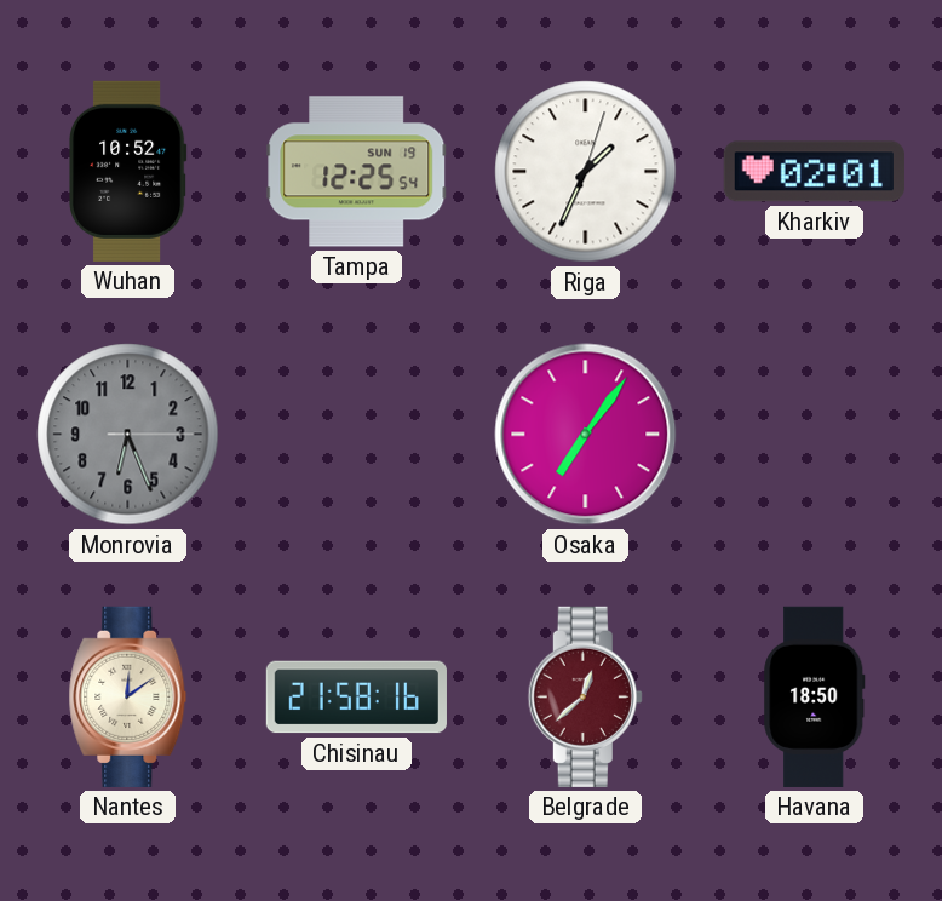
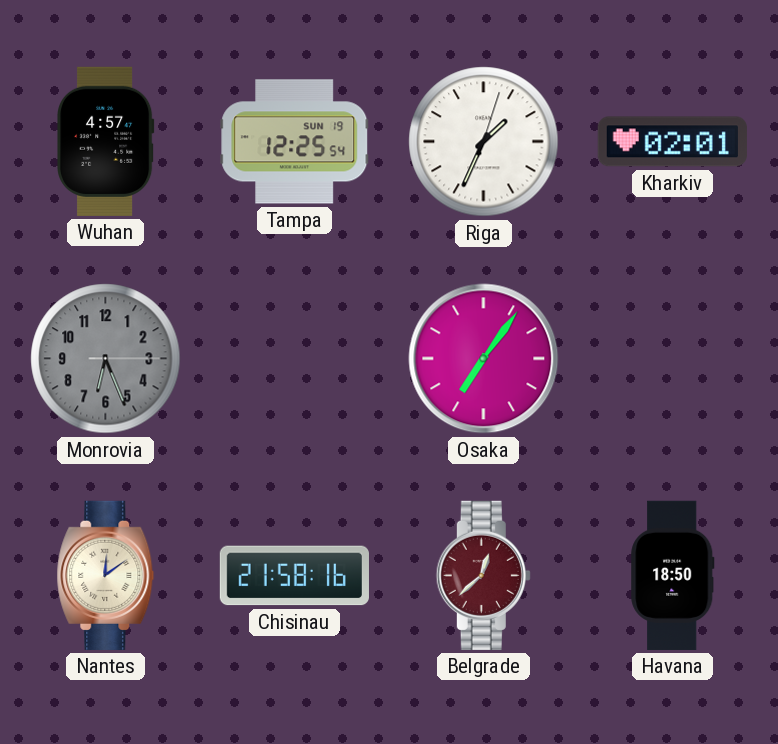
Wuhan: 10:52 -> 4:57
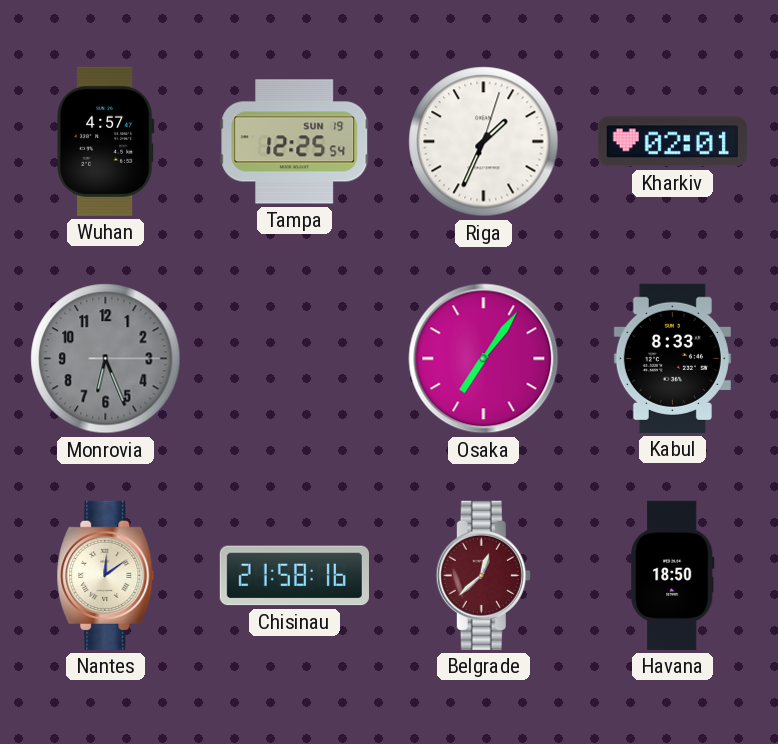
Kabul: none -> 8:33
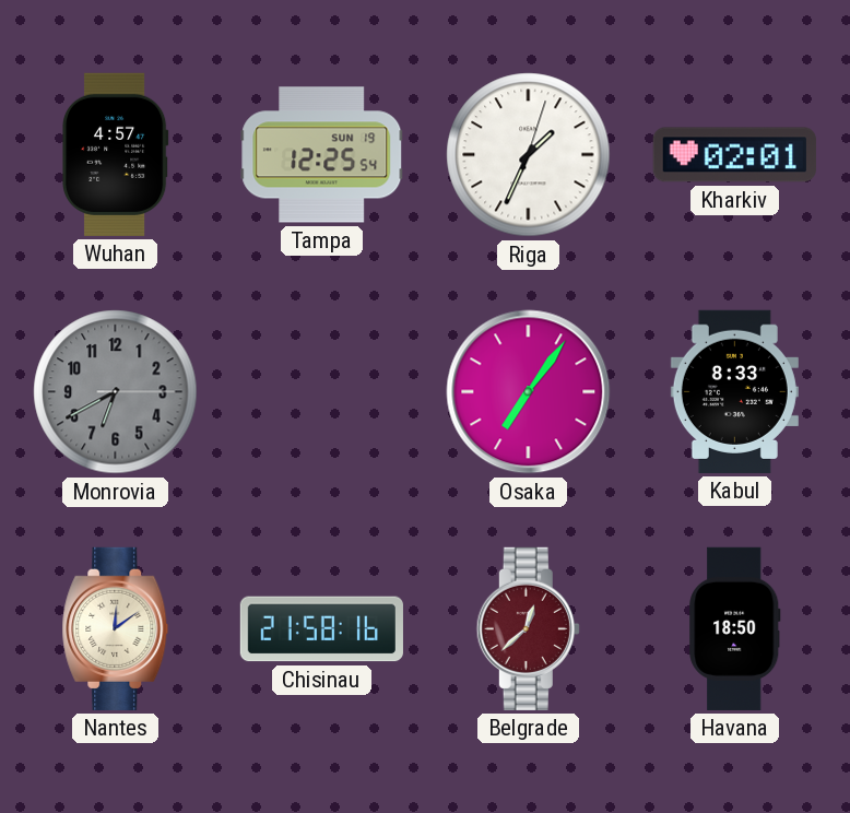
Monrovia: 6:26 -> 6:40
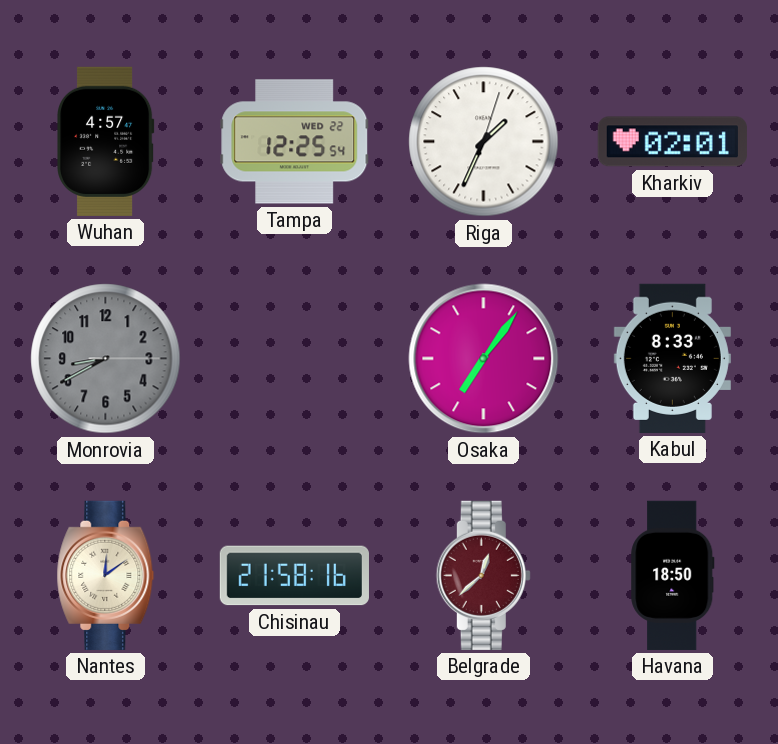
Tampa date: SUN 19 -> WED 22
Monrovia: 6:40 -> 8:40
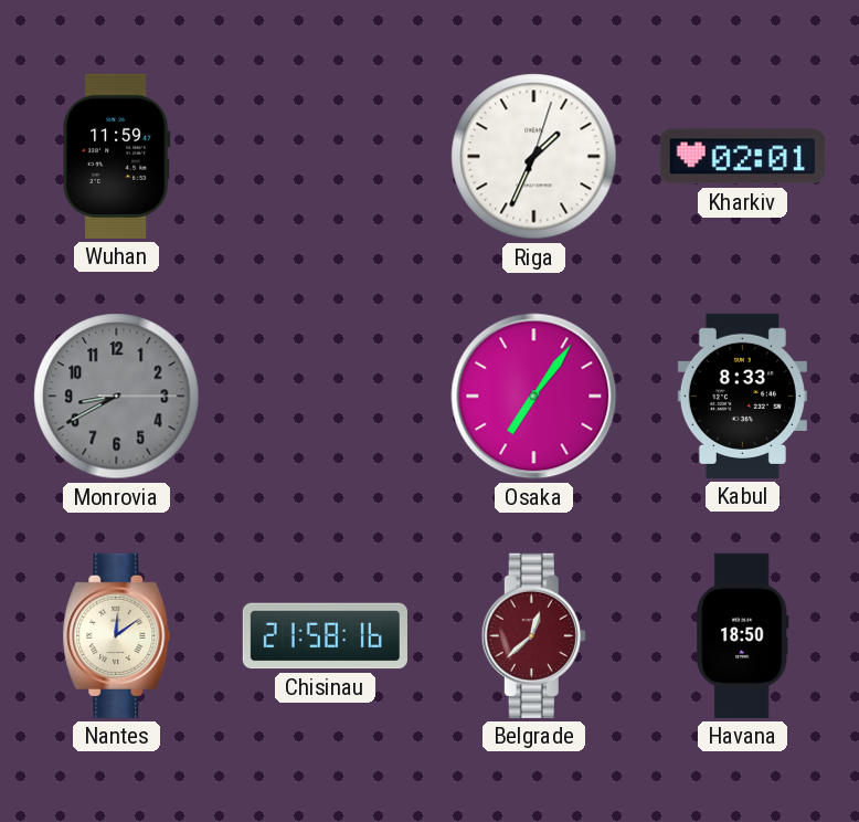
Wuhan: 4:57 -> 11:59
Tampa: 12:25 -> none
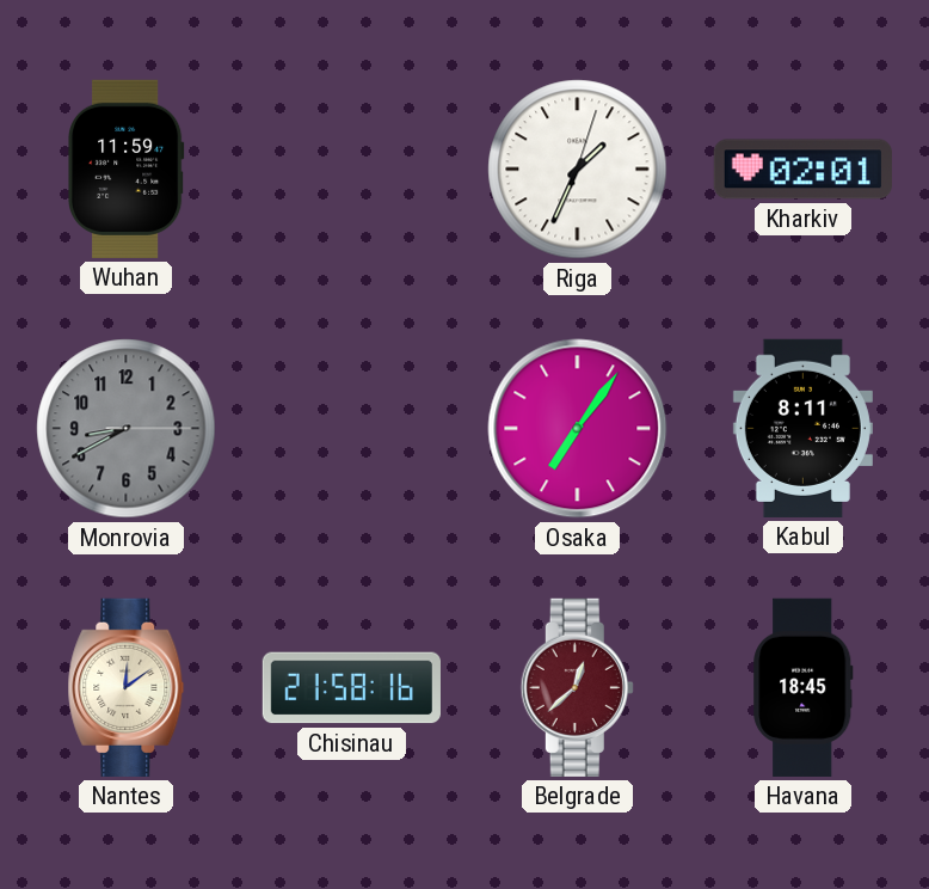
Kabul: 8:33 -> 8:11
Havana: 18:50 -> 18:45
